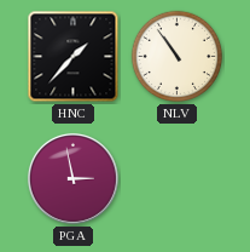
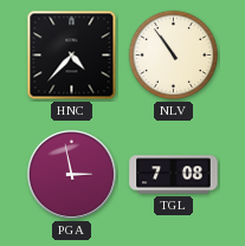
HNC: 1:37 -> 4:37
TGL: none -> 7:08
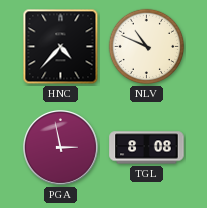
NLV: 10:54 -> 10:49
TGL: 7:08 -> 8:08
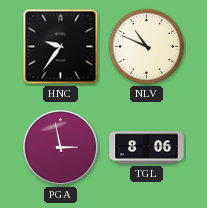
HNC: 4:37 -> 9:36
TGL: 8:08 -> 8:06
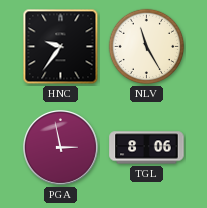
NLV: 10:49 -> 11:25
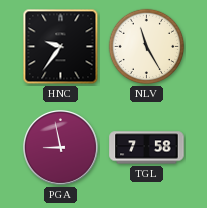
PGA: 2:58 -> 8:58
TGL: 8:06 -> 7:58
